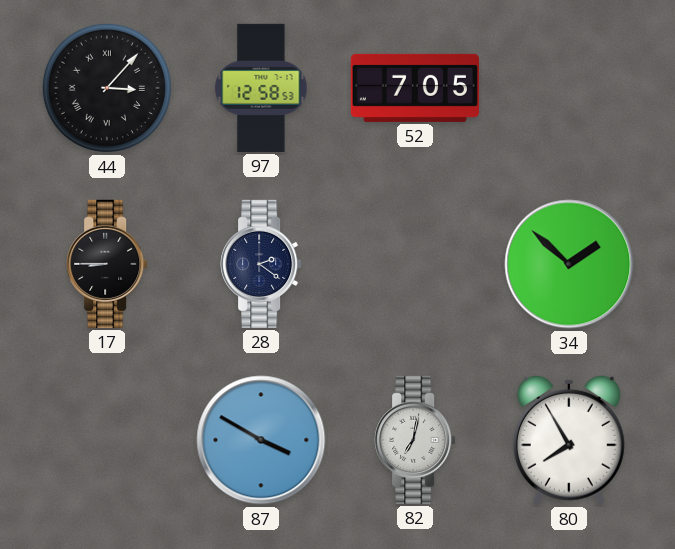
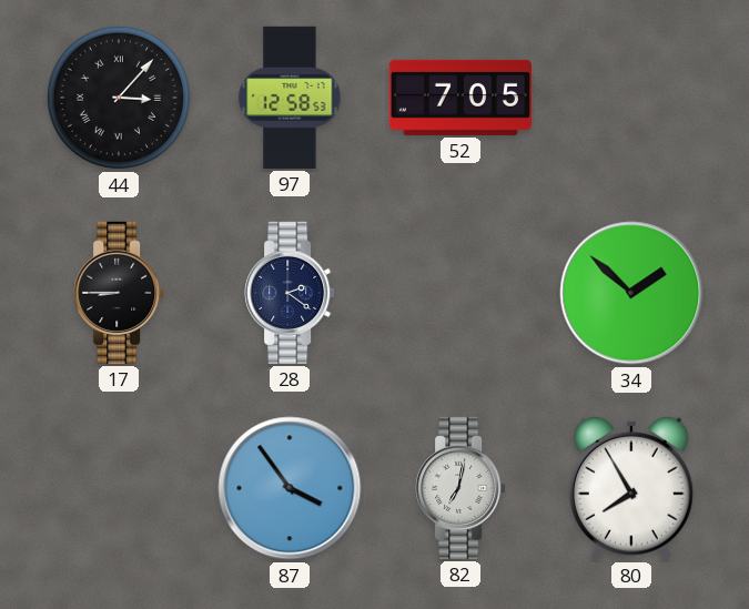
87: 3:50 -> 3:54
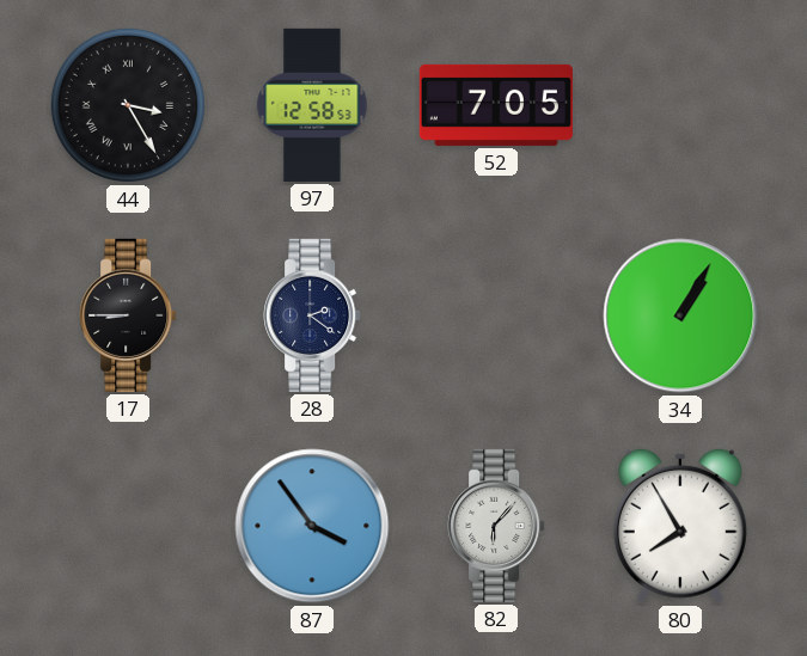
44: 3:07 -> 3:25
34: 1:52 -> 1:05
82: 7:02 -> 6:07
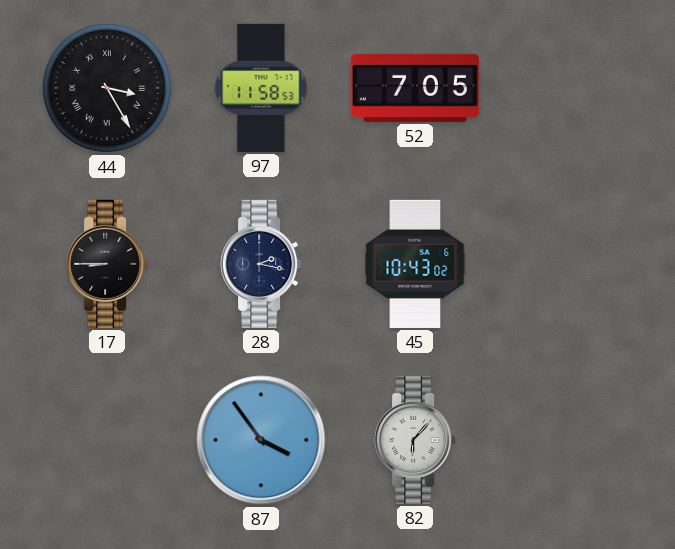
97: 12:58 -> 11:58
28: 2:21 -> 2:17
45: none -> 10:43
34: 1:05 -> none
80: 7:55 -> none
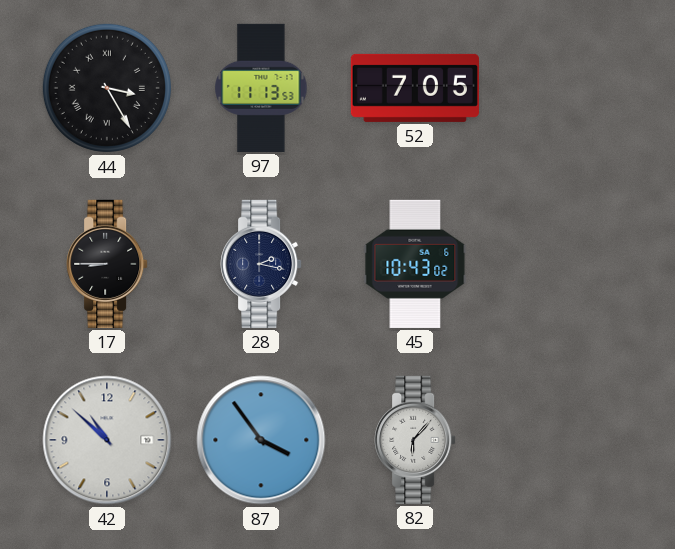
97: 11:58 -> 11:13
42: none -> 10:52
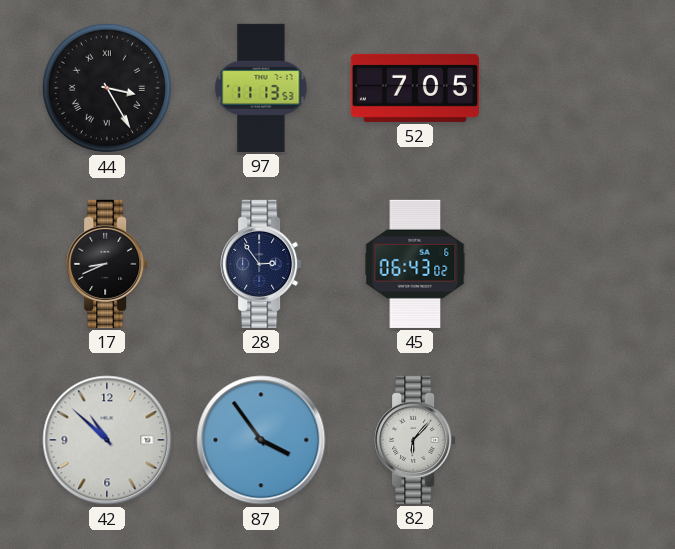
17: 8:45 -> 8:41
28: 2:17 -> 2:54
45: 10:43 -> 06:43
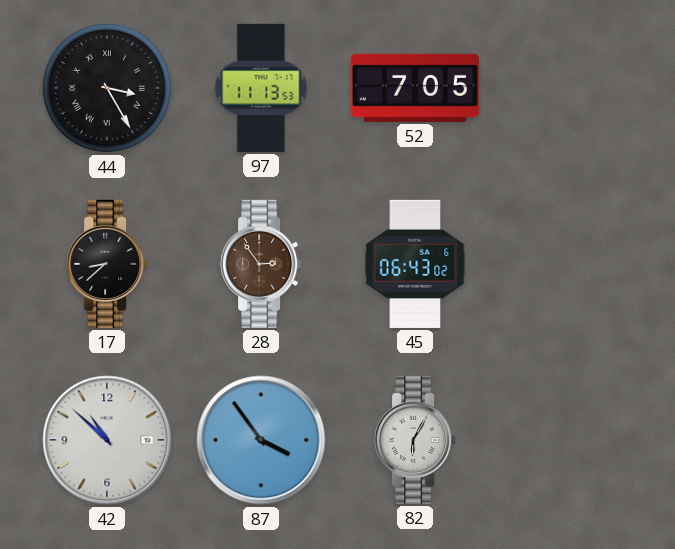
17: 8:41 -> 8:38
28 dial: navy -> brown
82: 6:07 -> 6:05
